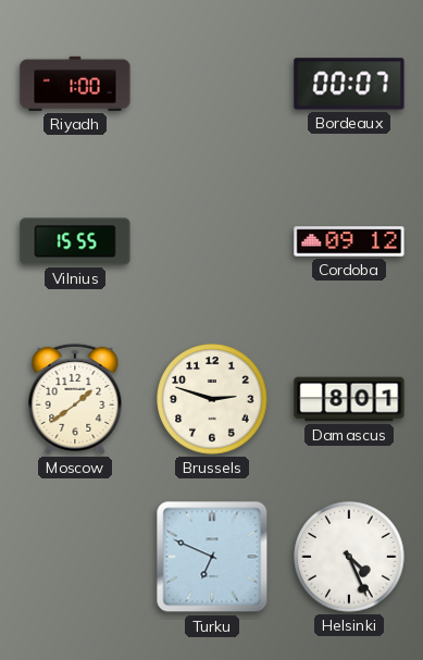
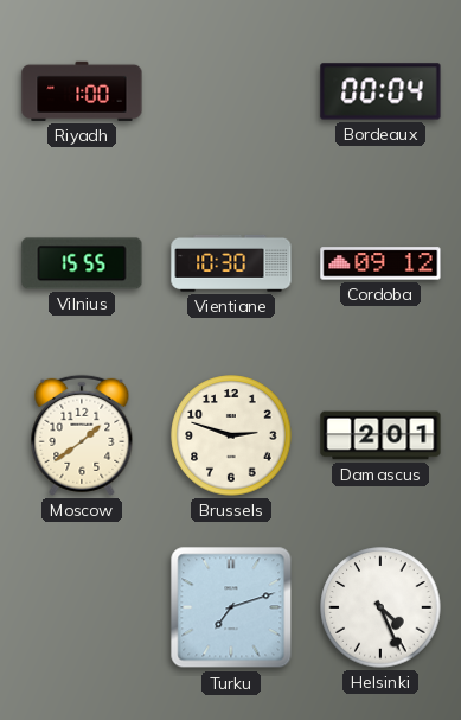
Bordeaux: 00:07 -> 00:04
Vientiane: none -> 10:30
Damascus: 8:01 -> 2:01
Turku: 6:49 -> 7:12
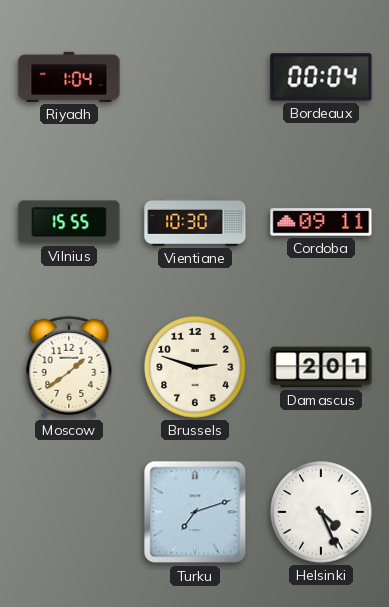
Riyadh: 1:00 -> 1:04
Cordoba: 09:12 -> 09:11
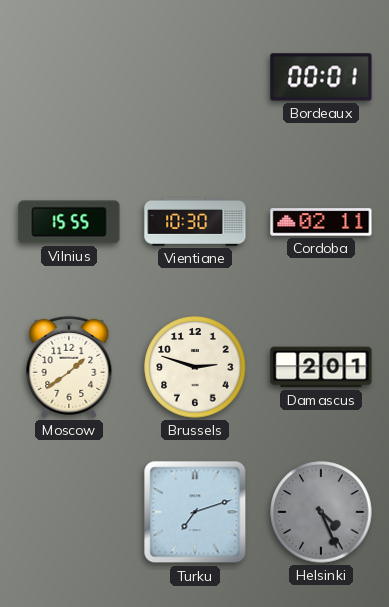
Riyadh: 1:04 -> none
Bordeaux: 00:04 -> 00:01
Cordoba: 09:11 -> 02:11
Helsinki dial: white -> grey
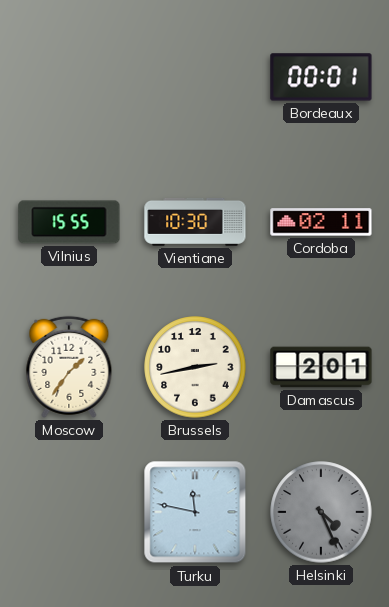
Moscow: 1:39 -> 1:36
Brussels: 2:48 -> 2:43
Turku: 7:12 -> 11:47
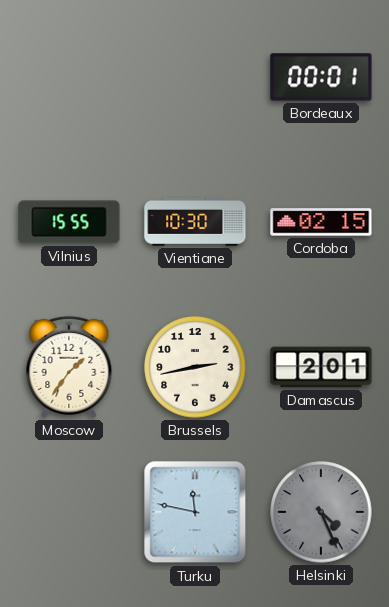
Cordoba: 02:11 -> 02:15
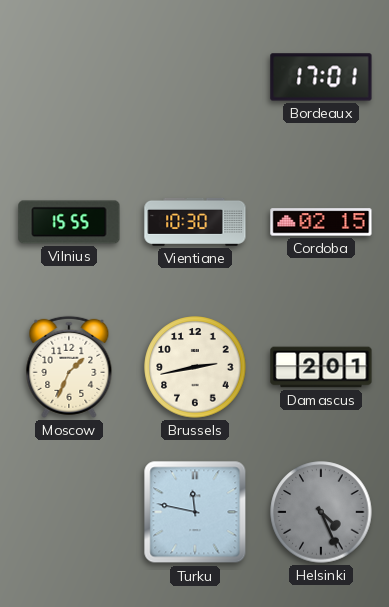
Bordeaux: 00:01 -> 17:01
Moscow: 1:36 -> 1:34
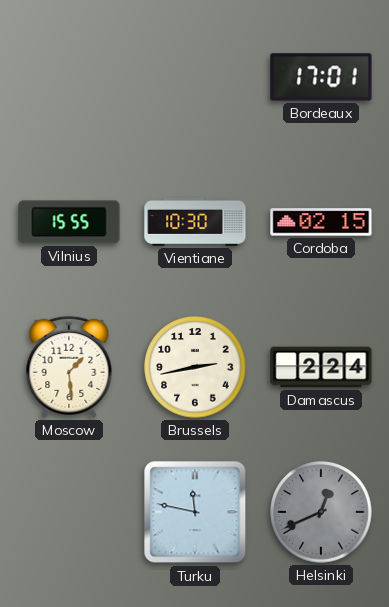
Moscow: 1:34 -> 1:29
Damascus: 2:01 -> 2:24
Helsinki: 4:26 -> 12:41
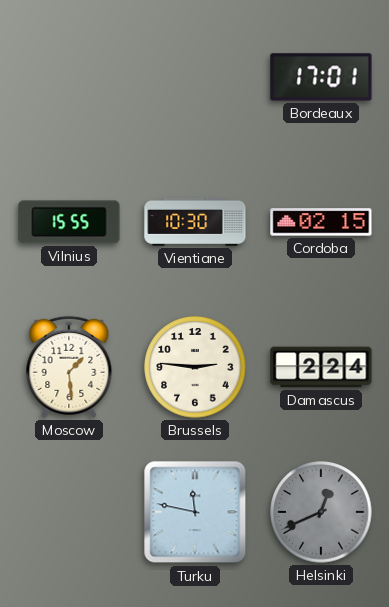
Brussels: 2:43 -> 2:46
